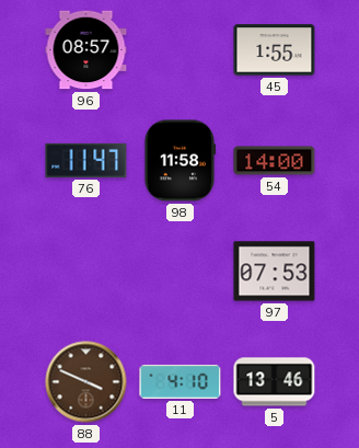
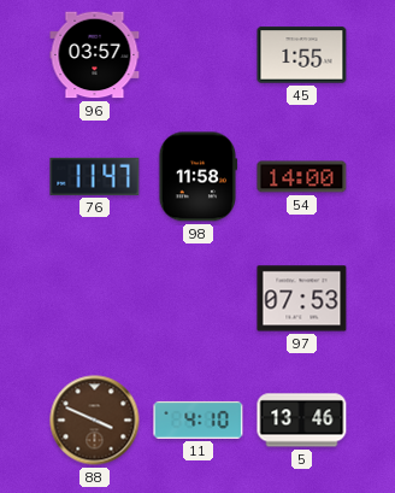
96: 08:57 -> 03:57
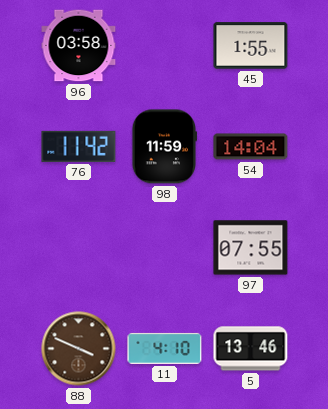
96: 03:57 -> 03:58
76: 11:47 -> 11:42
98: 11:58 -> 11:59
54: 14:00 -> 14:04
97: 07:53 -> 07:55
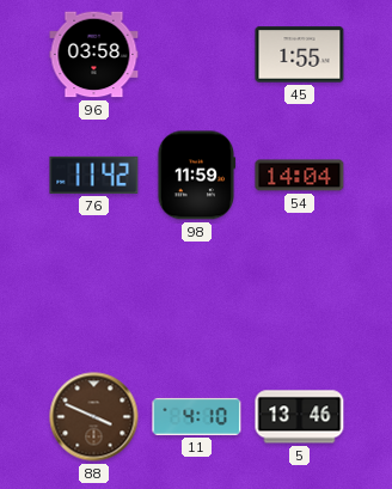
97: 07:55 -> none
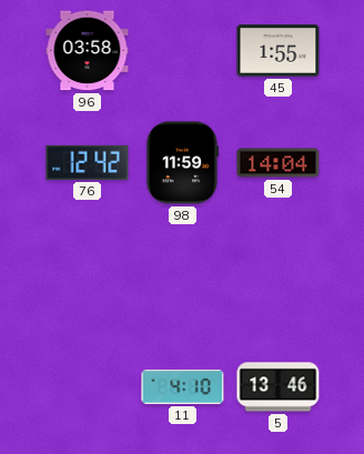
76: 11:42 -> 12:42
88: 3:49 -> none
